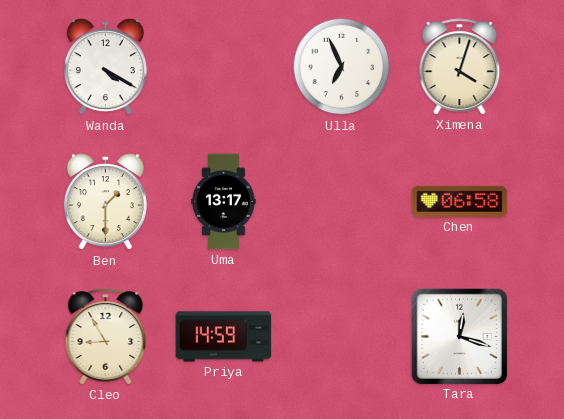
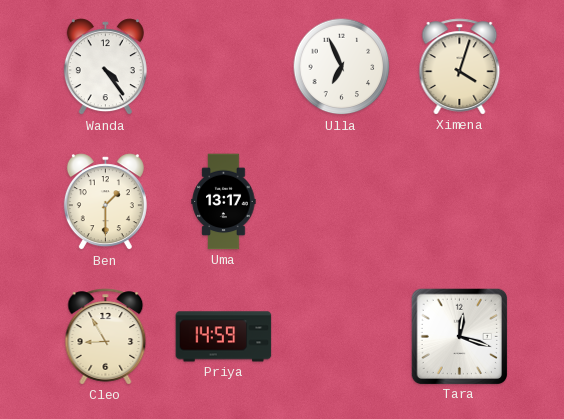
Wanda: 4:20 -> 4:24
Chen: 06:58 -> none
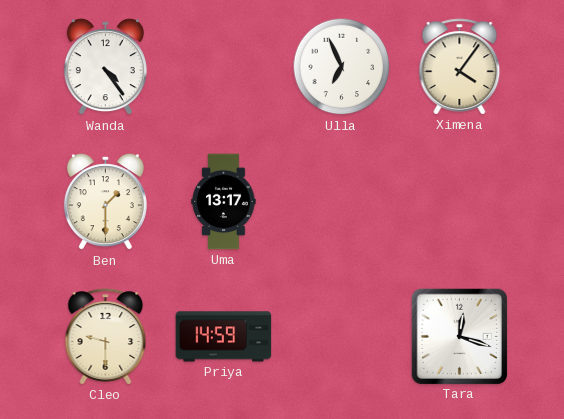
Ximena: 4:03 -> 4:06
Cleo: 8:55 -> 9:30
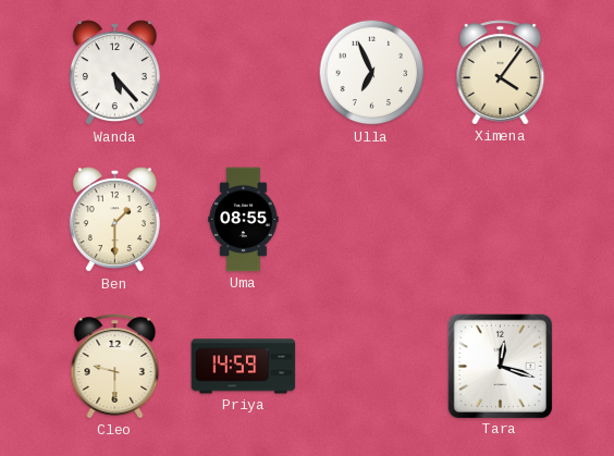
Wanda: 4:24 -> 5:23
Uma: 13:17 -> 08:55
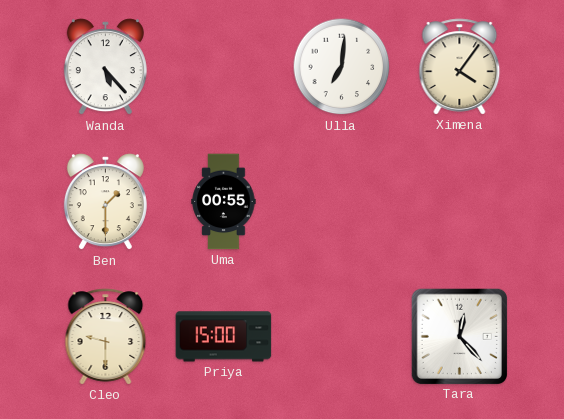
Ulla: 6:56 -> 7:01
Uma: 08:55 -> 00:55
Priya: 14:59 -> 15:00
Tara: 12:18 -> 12:23
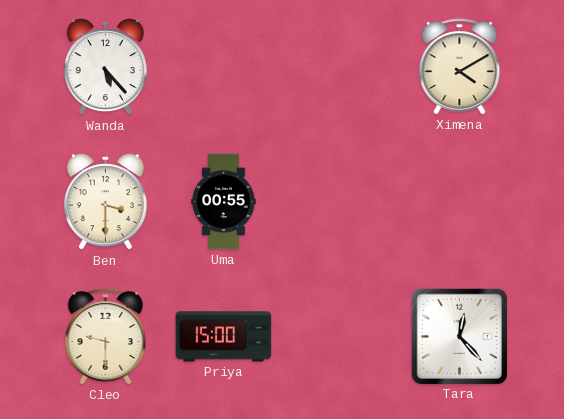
Ulla: 7:01 -> none
Ximena: 4:06 -> 4:10
Ben: 1:30 -> 3:30
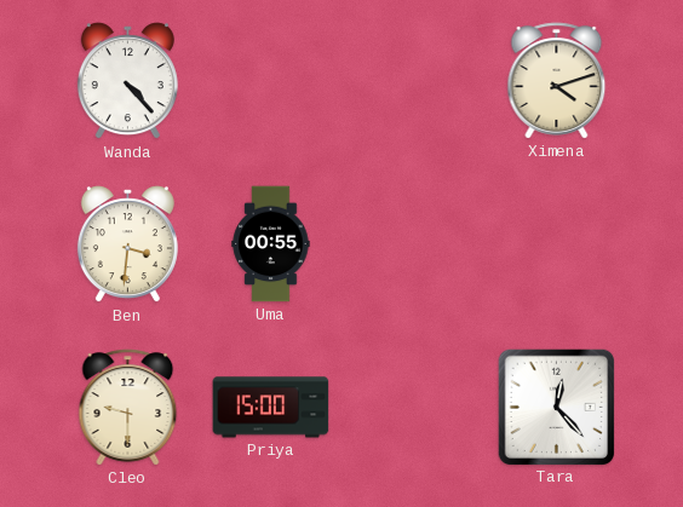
Wanda: 5:23 -> 4:23
Ximena: 4:10 -> 4:12
Ben: 3:30 -> 3:31
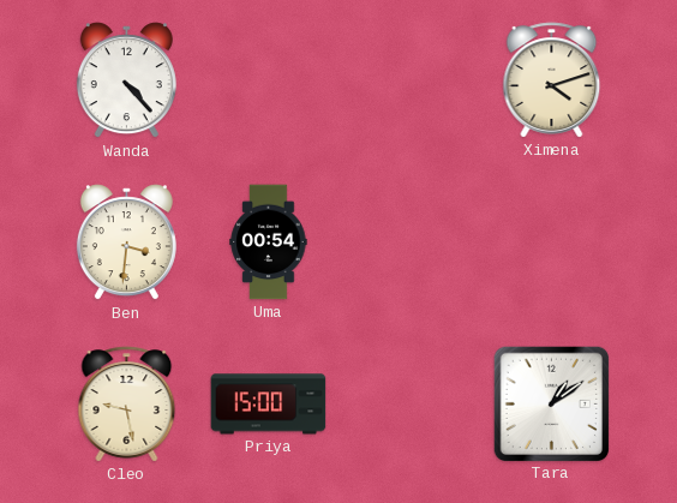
Uma: 00:55 -> 00:54
Cleo: 9:30 -> 9:28
Tara: 12:23 -> 1:09
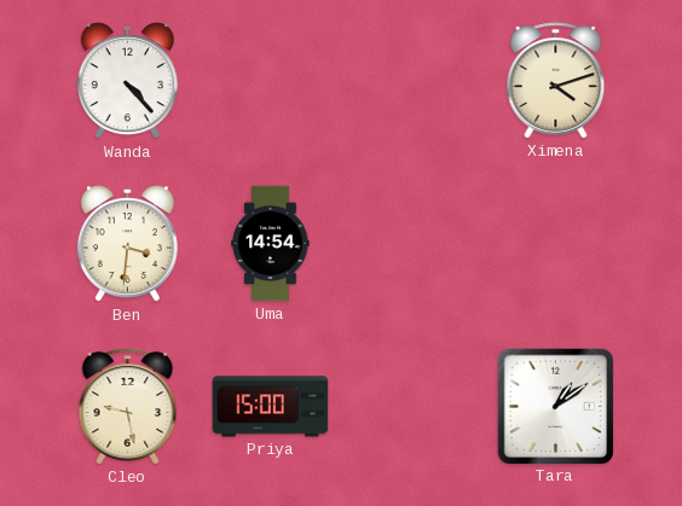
Uma: 00:54 -> 14:54
